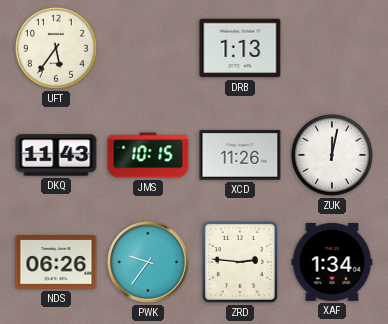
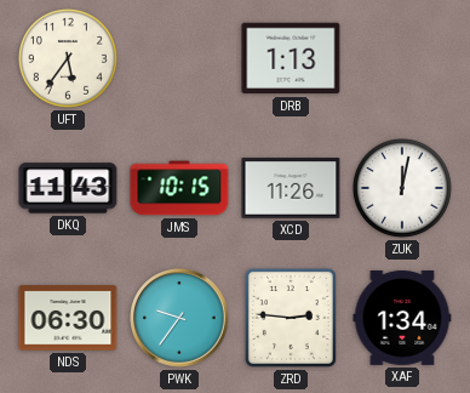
NDS: 06:26 -> 06:30
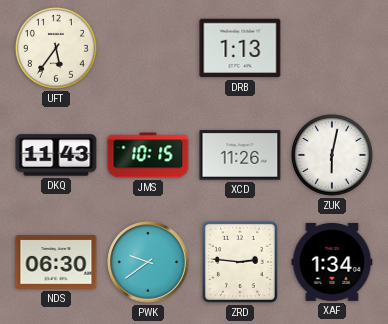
ZUK: 12:02 -> 6:02
PWK: 9:36 -> 9:39
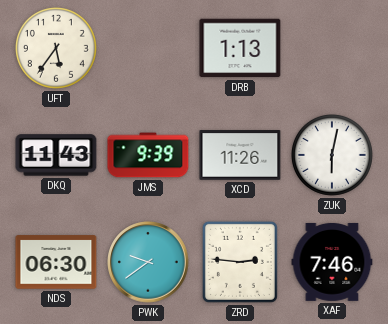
JMS: 10:15 -> 9:39
XAF: 1:34 -> 7:46
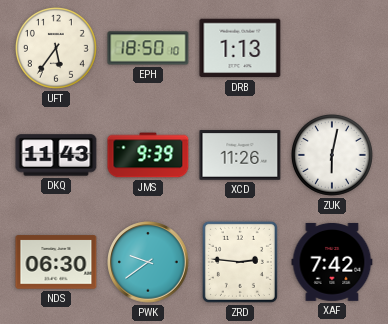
EPH: none -> 18:50
XAF: 7:46 -> 7:42
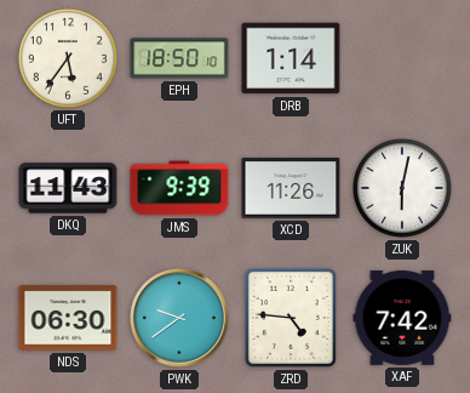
DRB: 1:13 -> 1:14
ZRD: 2:46 -> 4:46
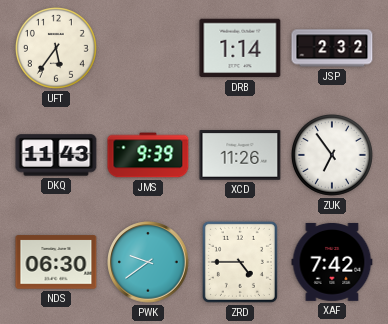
EPH: 18:50 -> none
JSP: none -> 2:32
ZUK: 6:02 -> 6:54
ZRD: 4:46 -> 4:45
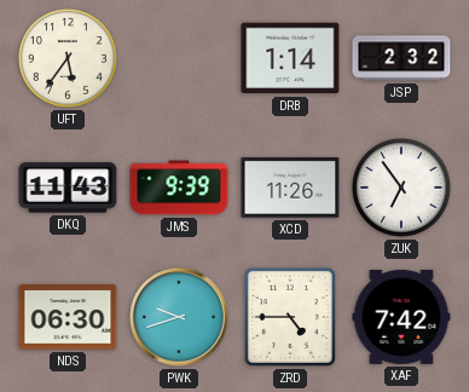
PWK: 9:39 -> 9:42
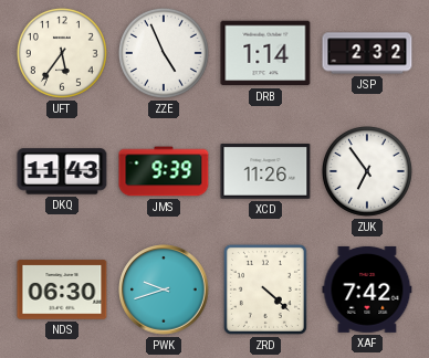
ZZE: none -> 4:56
ZRD: 4:45 -> 4:22
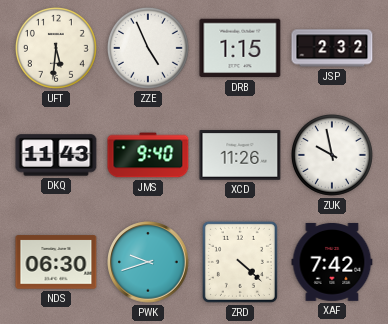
UFT: 5:36 -> 5:31
DRB: 1:14 -> 1:15
JMS: 9:39 -> 9:40
ZUK: 6:54 -> 9:58
